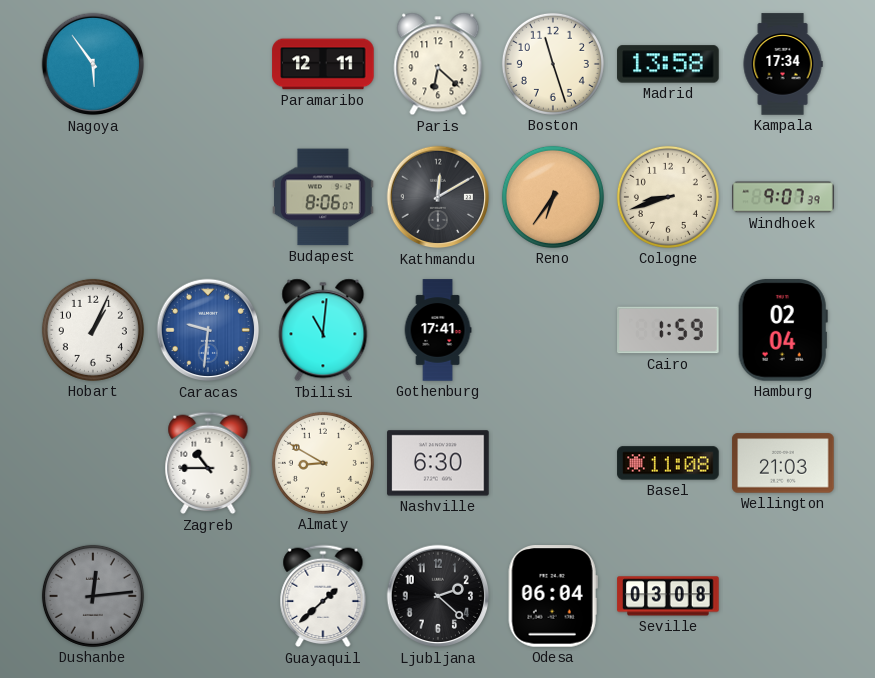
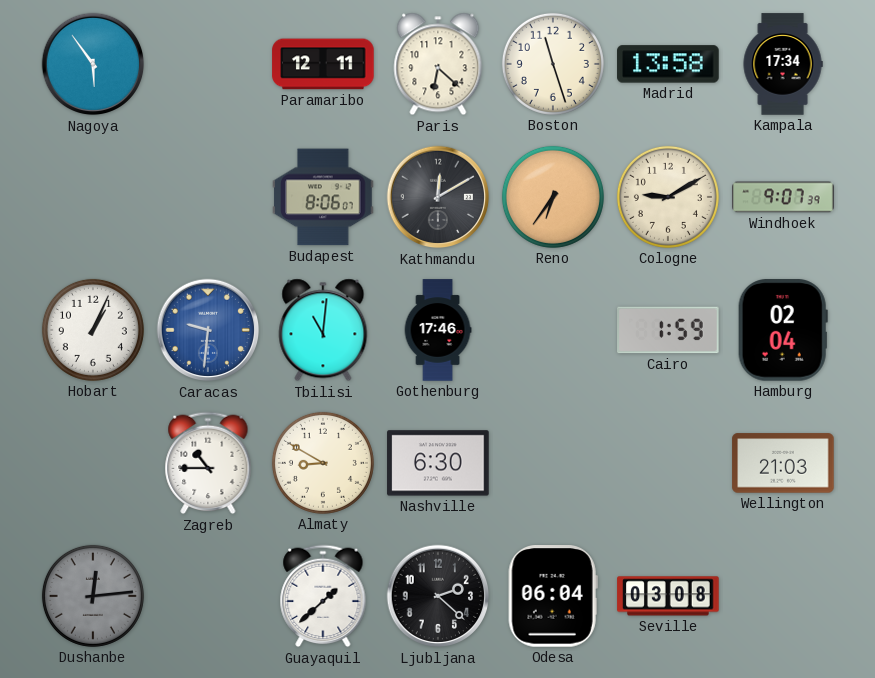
Cologne: 8:42 -> 9:10
Gothenburg: 17:41 -> 17:46
Basel: 11:08 -> none
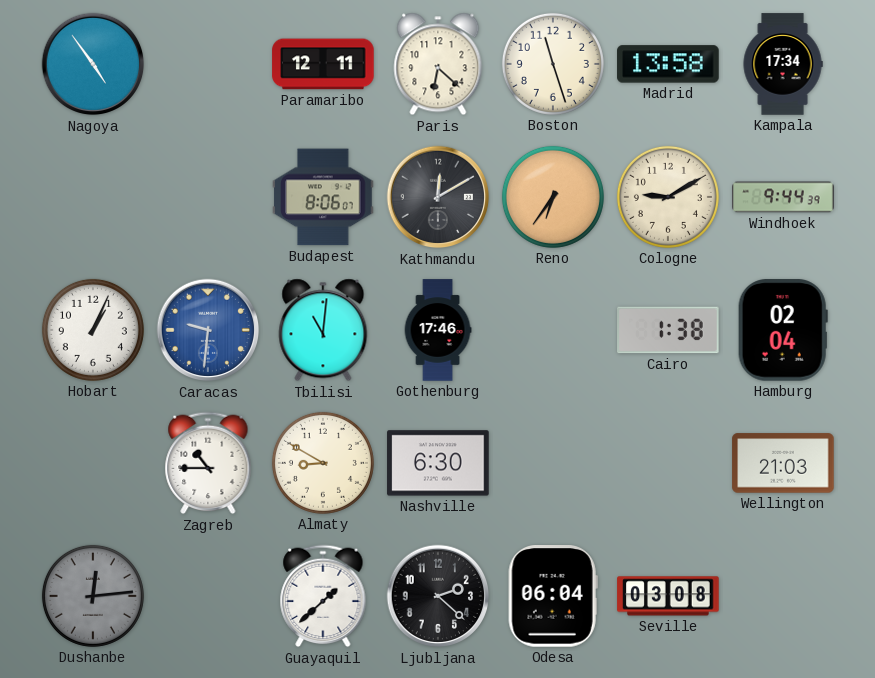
Nagoya: 5:54 -> 4:54
Windhoek: 9:07 -> 9:44
Cairo: 1:59 -> 1:38
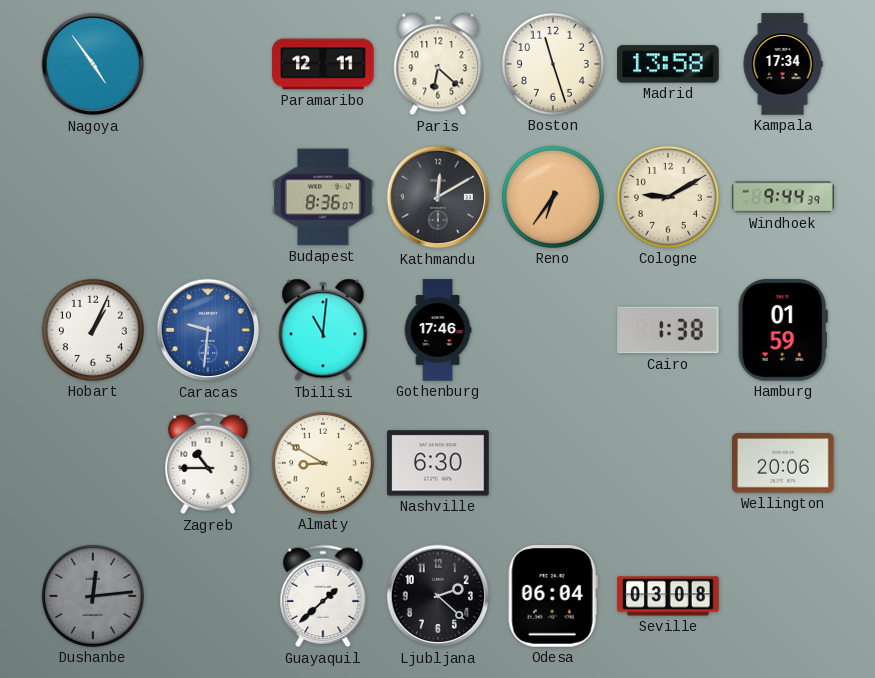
Budapest: 8:06 -> 8:36
Hamburg: 02:04 -> 01:59
Wellington: 21:03 -> 20:06
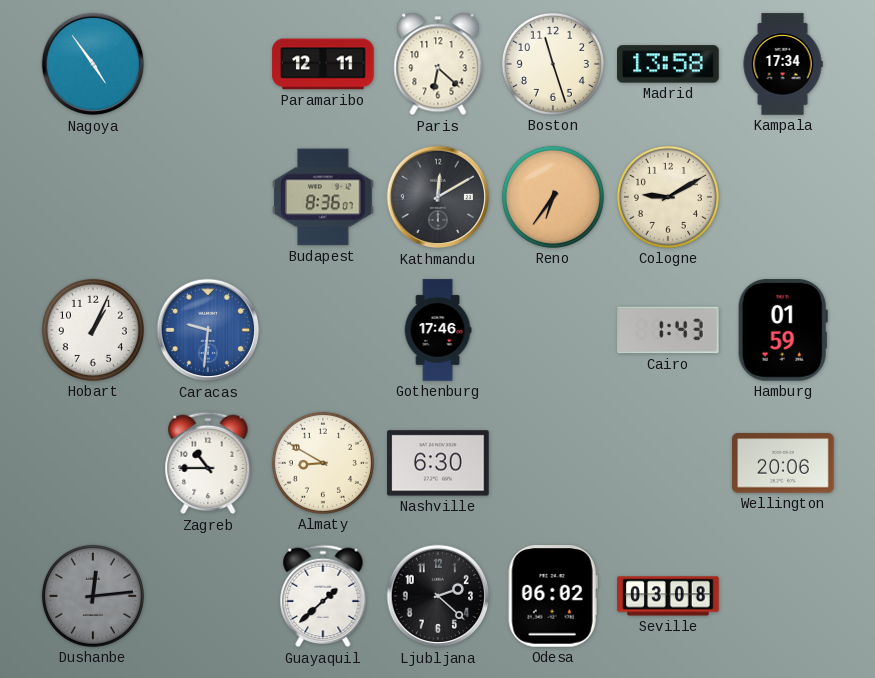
Windhoek: 9:44 -> none
Tbilisi: 11:01 -> none
Cairo: 1:38 -> 1:43
Odesa: 06:04 -> 06:02
